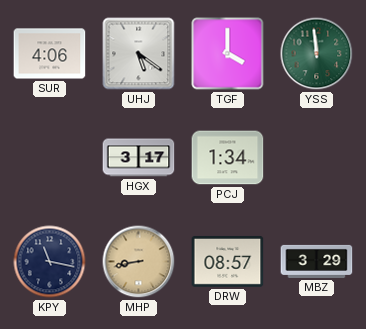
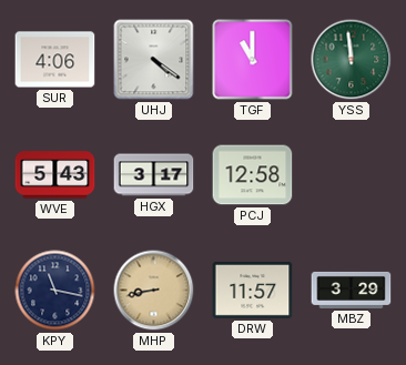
UHJ: 5:21 -> 4:21
TGF: 4:00 -> 11:00
WVE: none -> 5:43
PCJ: 1:34 -> 12:58
DRW: 08:57 -> 11:57
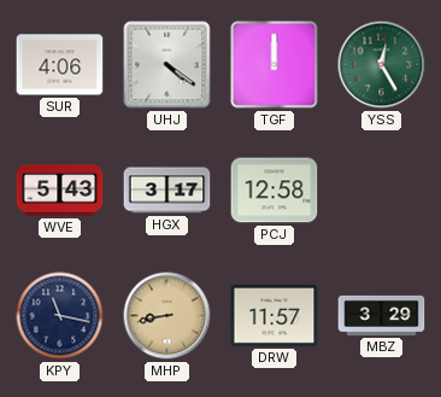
TGF: 11:00 -> 12:00
YSS: 11:59 -> 12:25
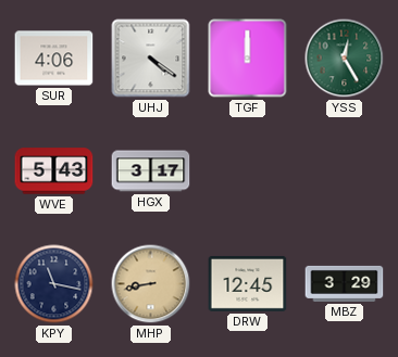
PCJ: 12:58 -> none
DRW: 11:57 -> 12:45
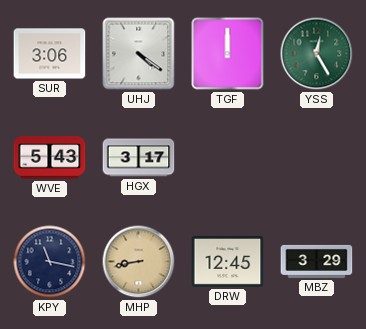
SUR: 4:06 -> 3:06
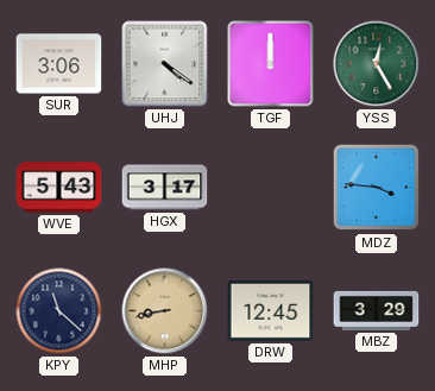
MDZ: none -> 3:46
KPY: 11:17 -> 11:22
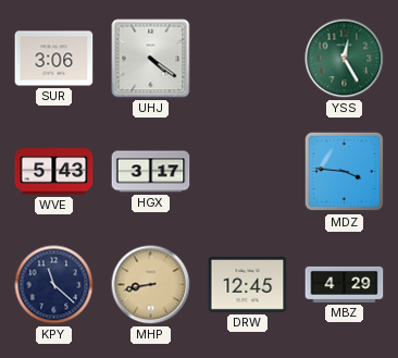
TGF: 12:00 -> none
MBZ: 3:29 -> 4:29
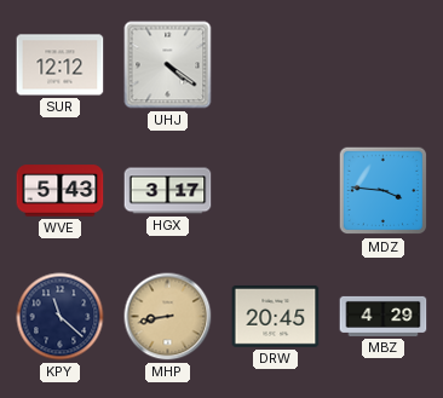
SUR: 3:06 -> 12:12
YSS: 12:25 -> none
DRW: 12:45 -> 20:45
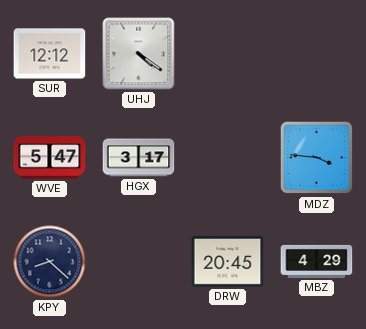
WVE: 5:43 -> 5:47
KPY: 11:22 -> 8:22
MHP: 8:43 -> none
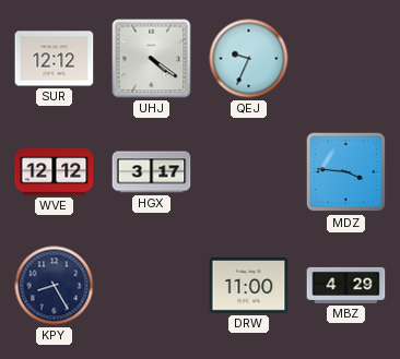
QEJ: none -> 9:34
WVE: 5:47 -> 12:12
KPY: 8:22 -> 8:25
DRW: 20:45 -> 11:00
